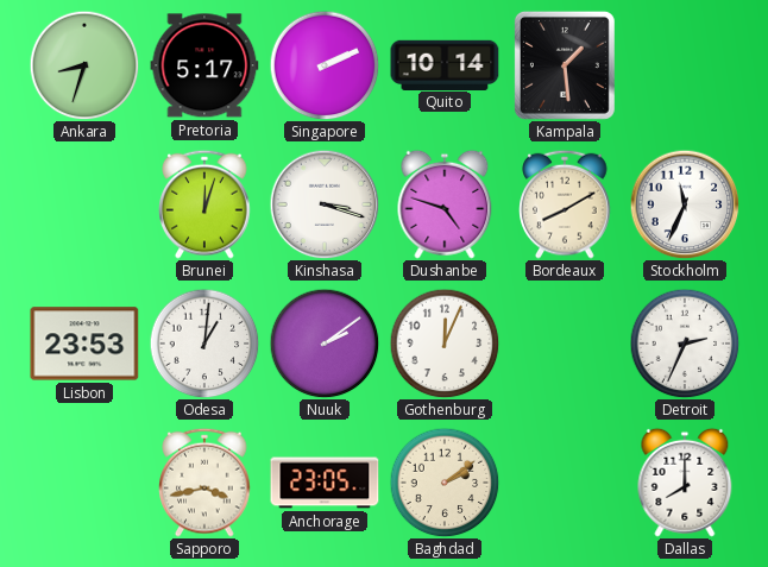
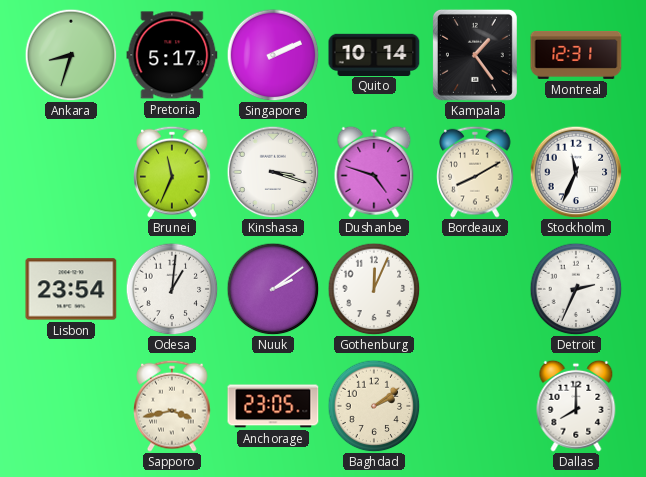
Kampala: 1:29 -> 1:24
Montreal: none -> 12:31
Brunei: 12:03 -> 11:34
Lisbon: 23:53 -> 23:54
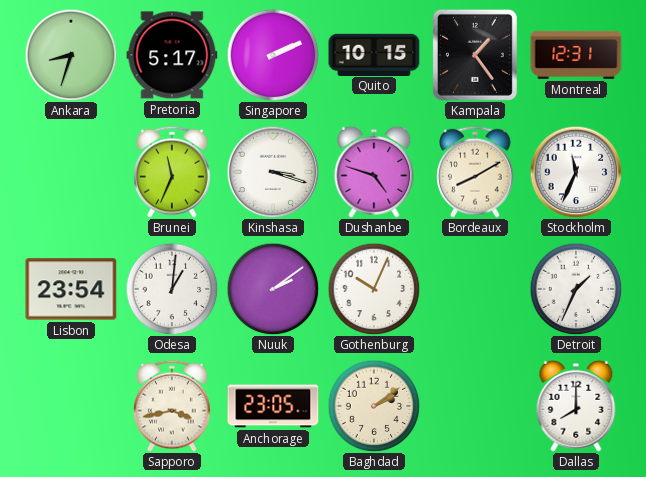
Quito: 10:14 -> 10:15
Gothenburg: 12:04 -> 10:04
Detroit: 2:34 -> 1:34
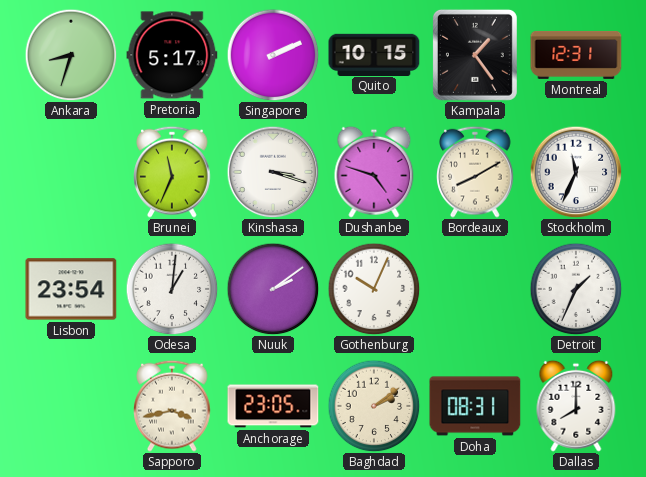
Doha: none -> 08:31
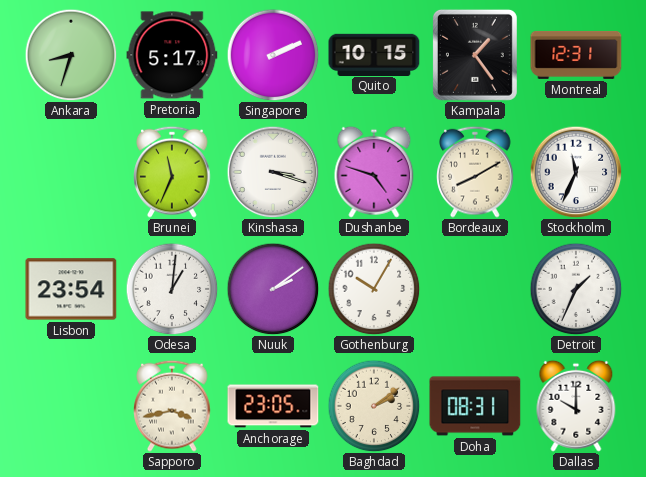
Gothenburg: 10:04 -> 10:05
Dallas: 8:00 -> 10:00
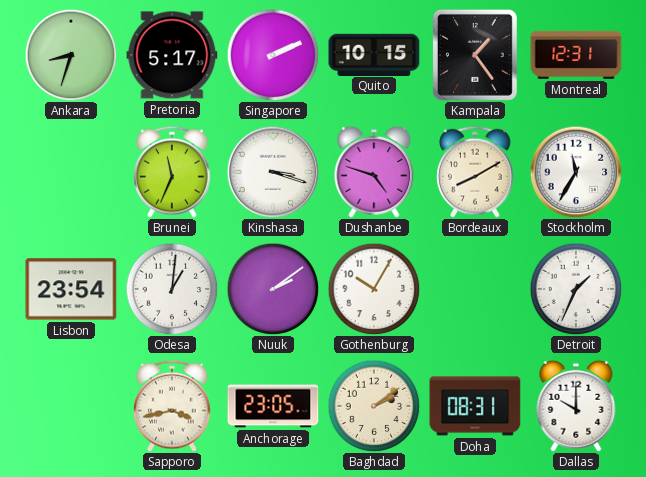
Stockholm: 11:34 -> 11:35
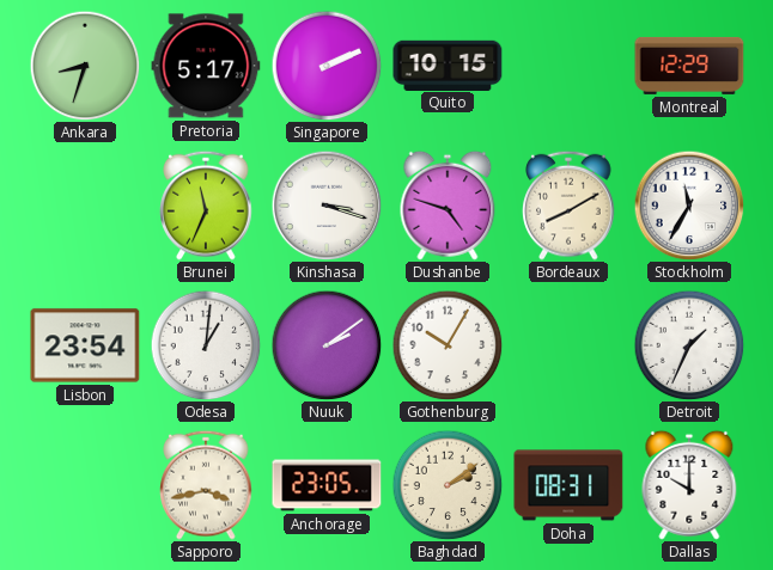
Kampala: 1:24 -> none
Montreal: 12:31 -> 12:29
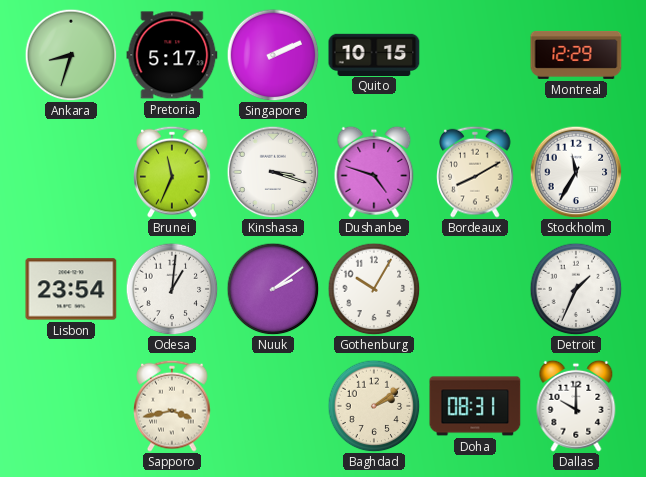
Anchorage: 23:05 -> none
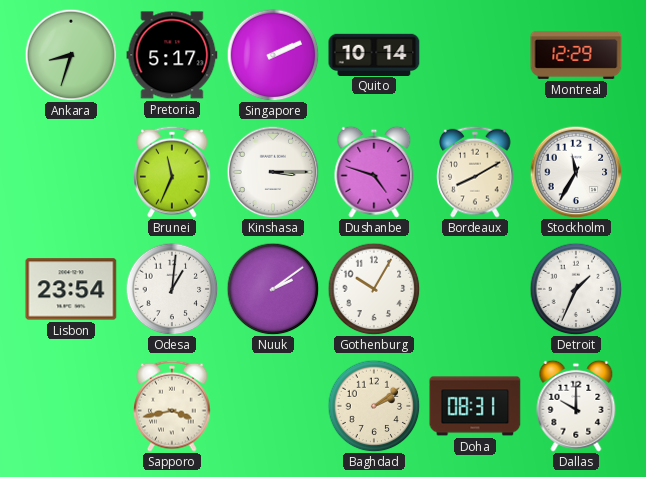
Quito: 10:15 -> 10:14
Kinshasa: 3:18 -> 3:15
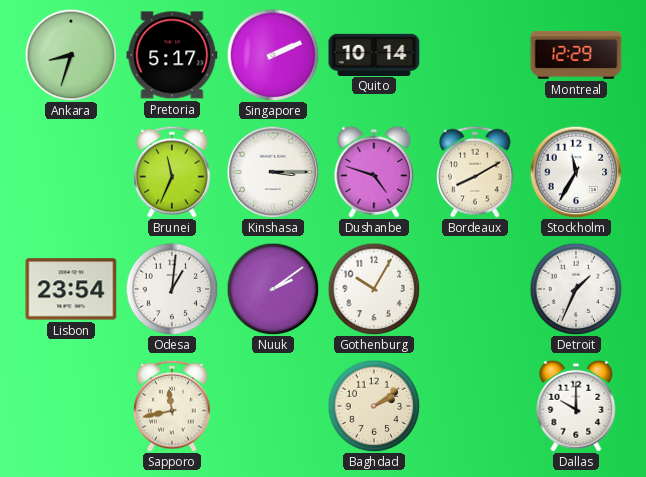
Sapporo: 3:43 -> 11:43
Doha: 08:31 -> none
